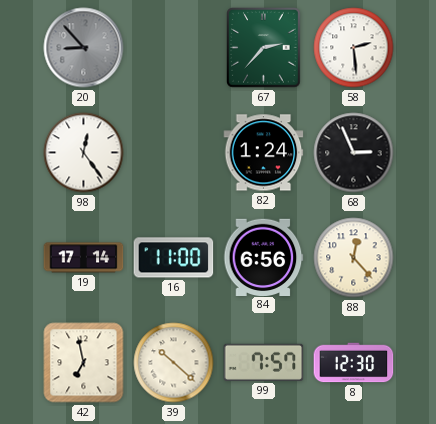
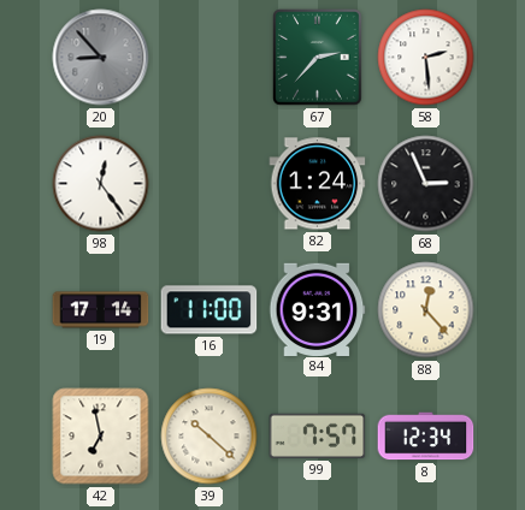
84: 6:56 -> 9:31
8: 12:30 -> 12:34
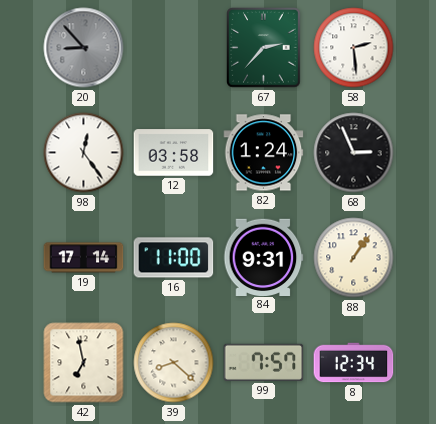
12: none -> 03:58
88: 12:23 -> 1:06
39: 10:22 -> 8:22
